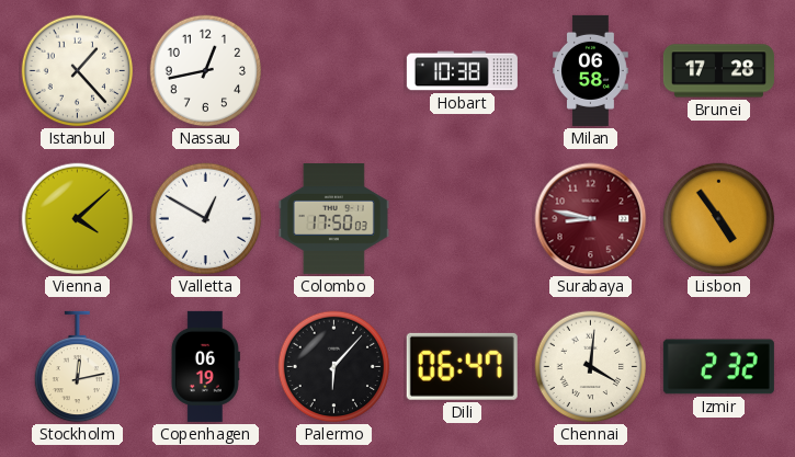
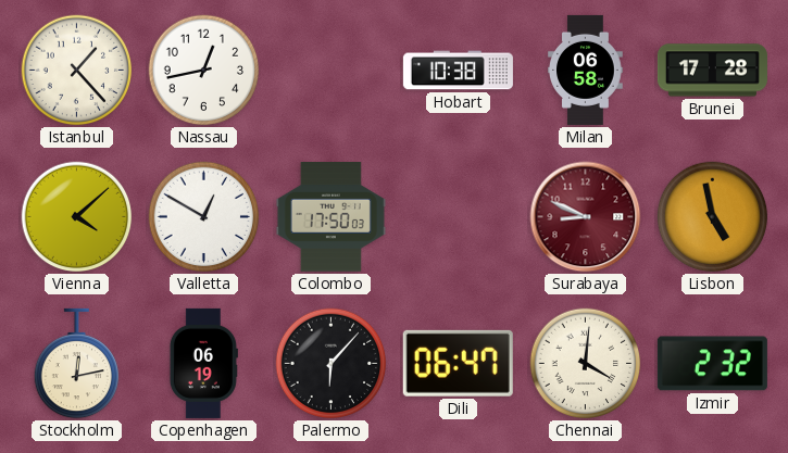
Surabaya: 8:47 -> 8:49
Lisbon: 4:54 -> 4:58
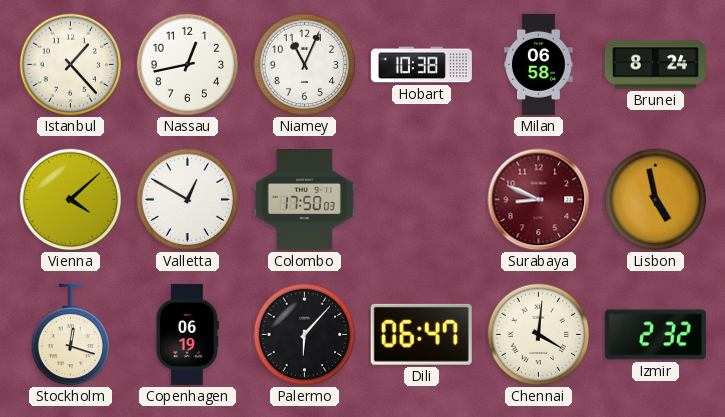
Niamey: none -> 11:04
Brunei: 17:28 -> 8:24
Stockholm: 12:13 -> 12:18
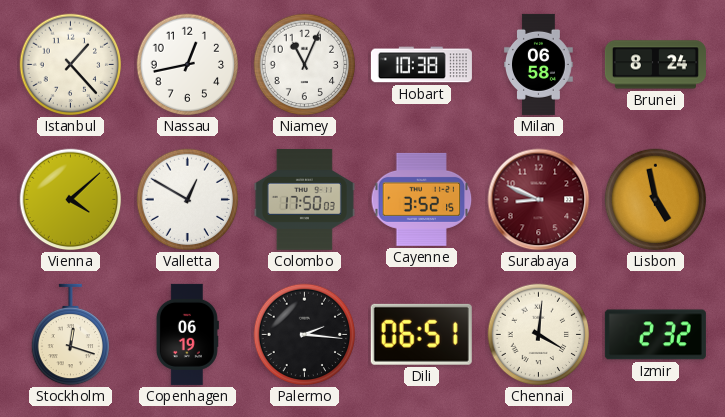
Cayenne: none -> 3:52
Palermo: 6:07 -> 2:16
Dili: 06:47 -> 06:51
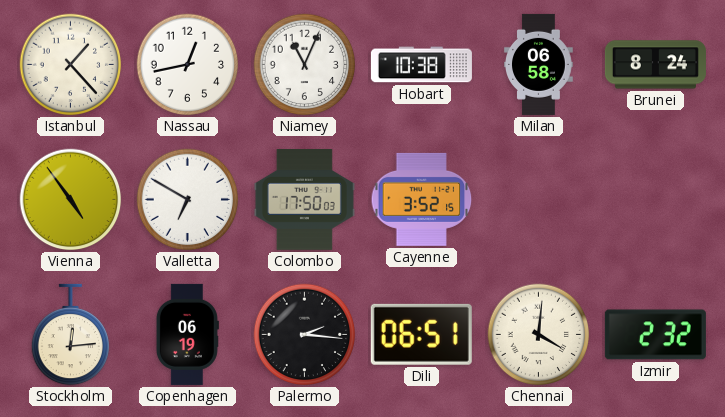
Vienna: 4:08 -> 4:54
Valletta: 12:50 -> 6:50
Surabaya: 8:49 -> none
Lisbon: 4:58 -> none
Stockholm: 12:18 -> 12:14
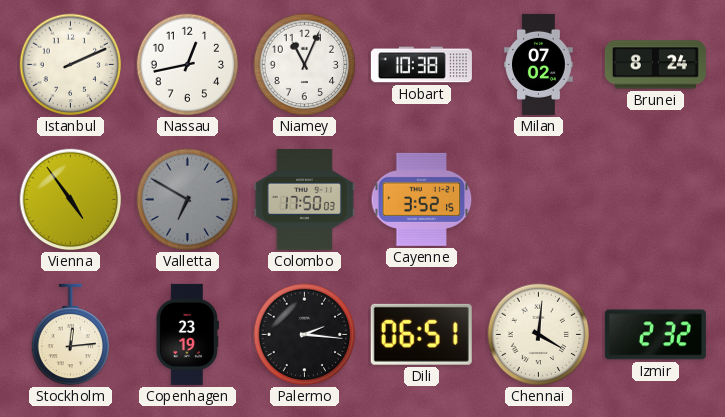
Istanbul: 1:23 -> 2:11
Milan: 06:58 -> 07:02
Valletta dial: white -> grey
Copenhagen: 06:19 -> 23:19
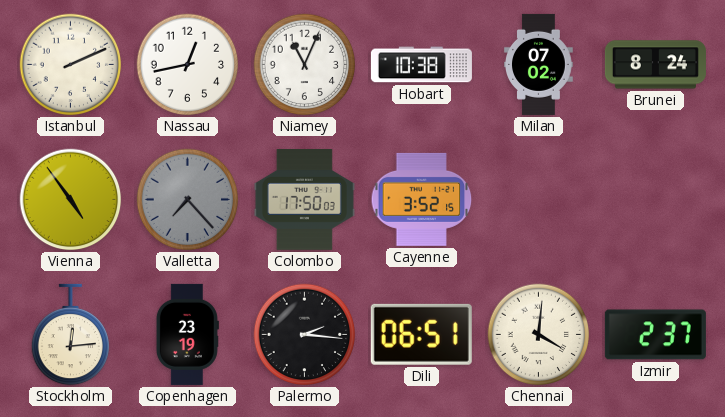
Valletta: 6:50 -> 7:23
Izmir: 2:32 -> 2:37
